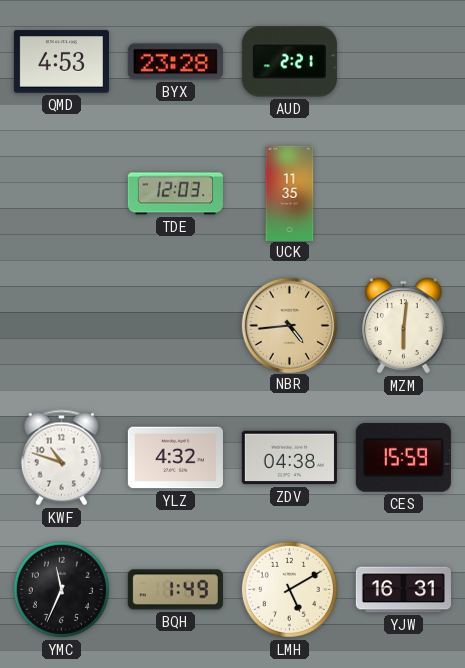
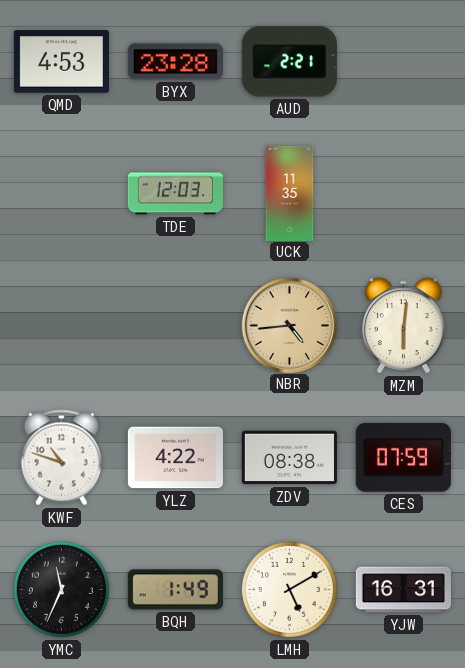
YLZ: 4:32 -> 4:22
ZDV: 04:38 -> 08:38
CES: 15:59 -> 07:59
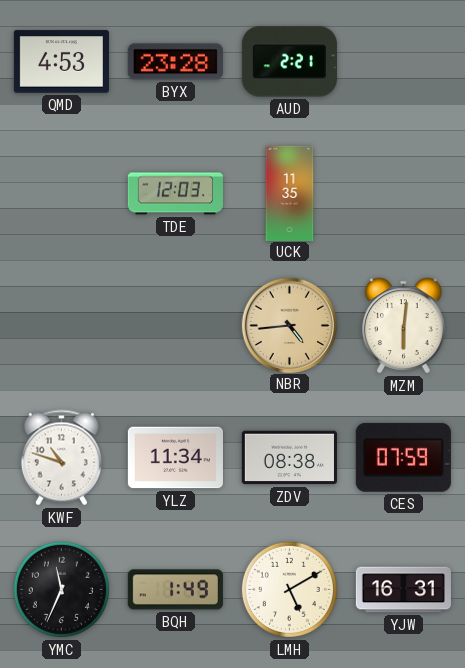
YLZ: 4:22 -> 11:34
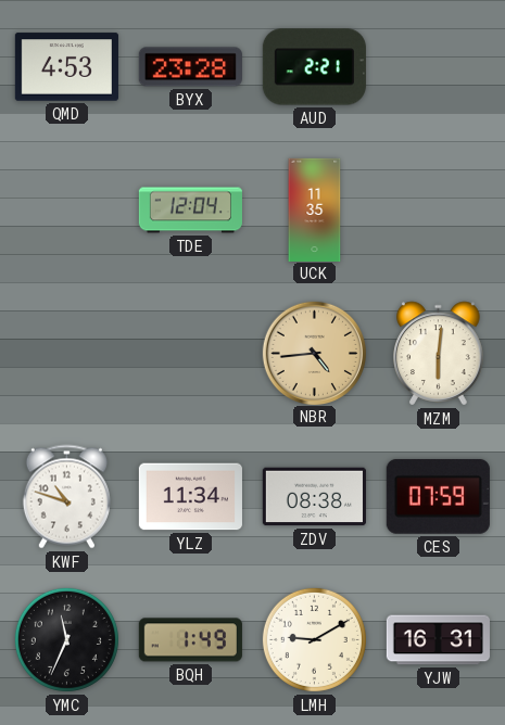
TDE: 12:03 -> 12:04
LMH: 5:10 -> 9:10
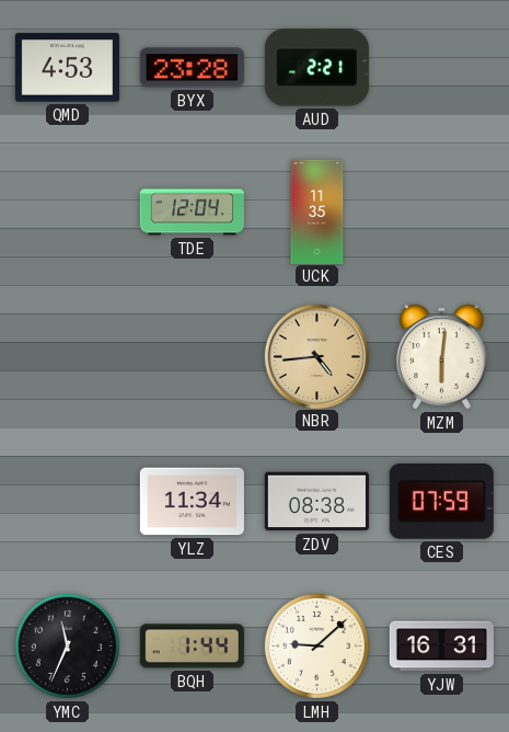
KWF: 10:48 -> none
BQH: 1:49 -> 1:44
LMH: 9:10 -> 9:08
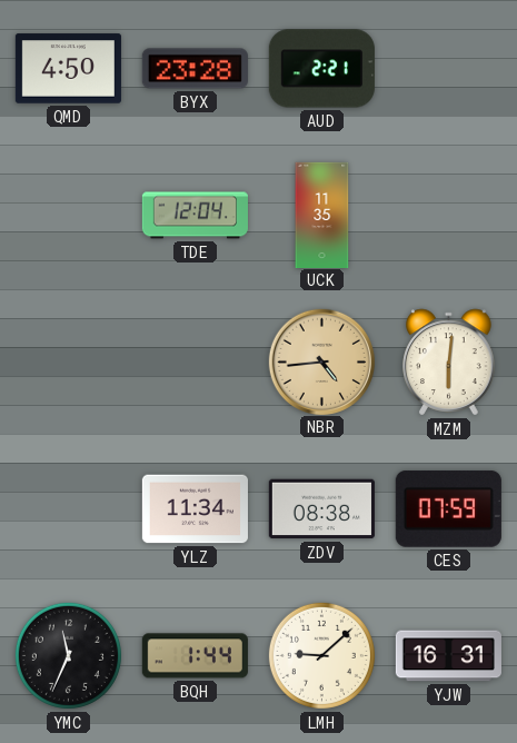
QMD: 4:53 -> 4:50
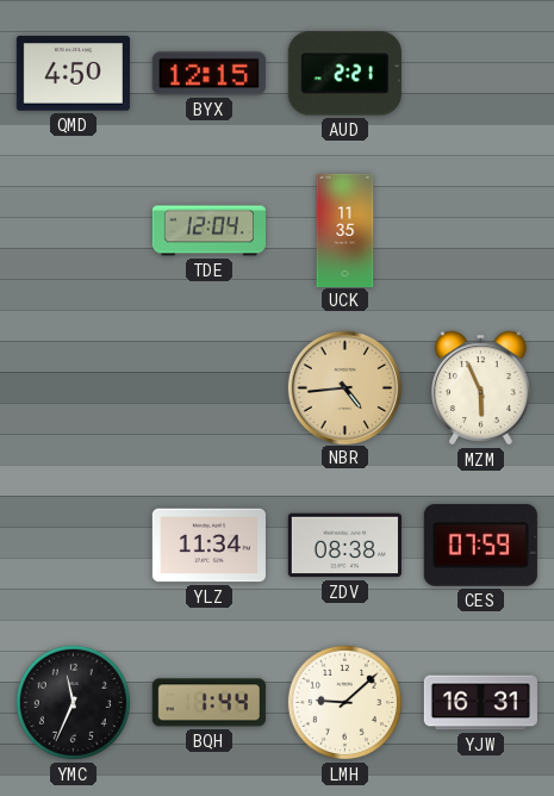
BYX: 23:28 -> 12:15
MZM: 6:01 -> 5:56
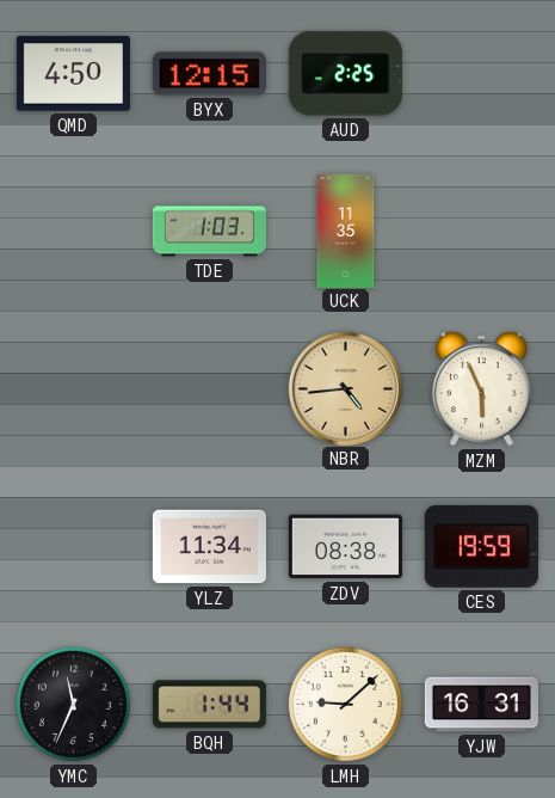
AUD: 2:21 -> 2:25
TDE: 12:04 -> 1:03
CES: 07:59 -> 19:59
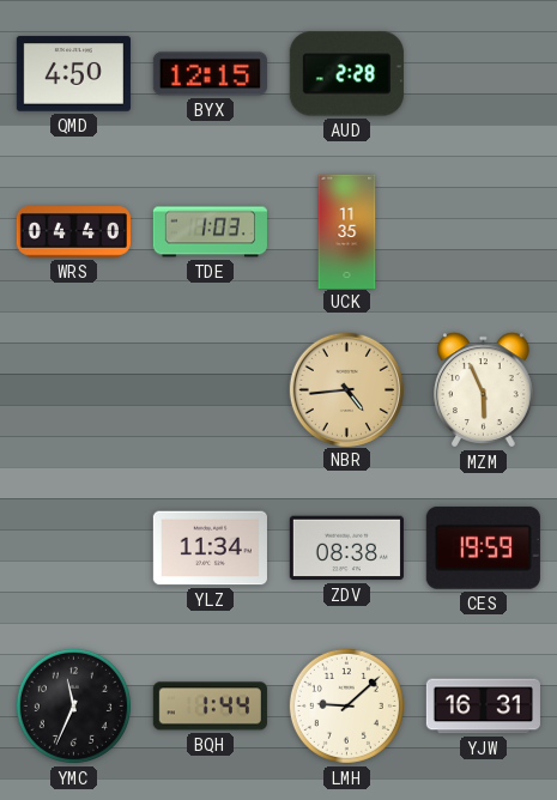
AUD: 2:25 -> 2:28
WRS: none -> 04:40
